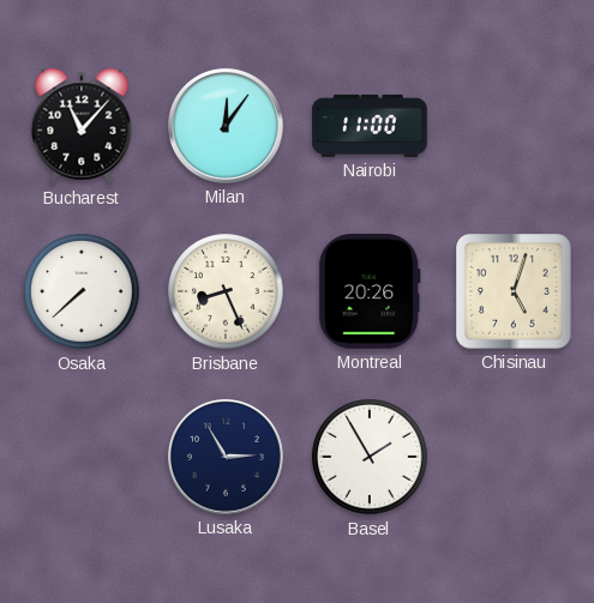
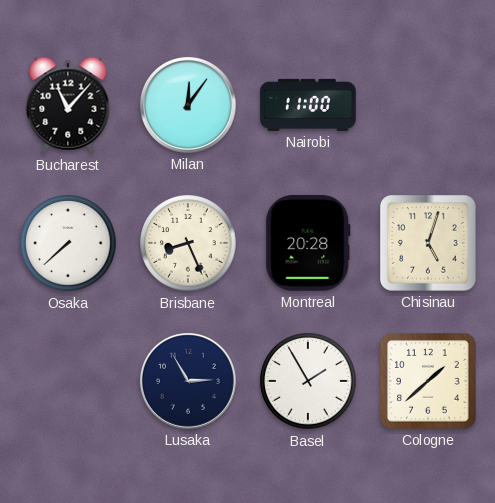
Montreal: 20:26 -> 20:28
Cologne: none -> 1:38
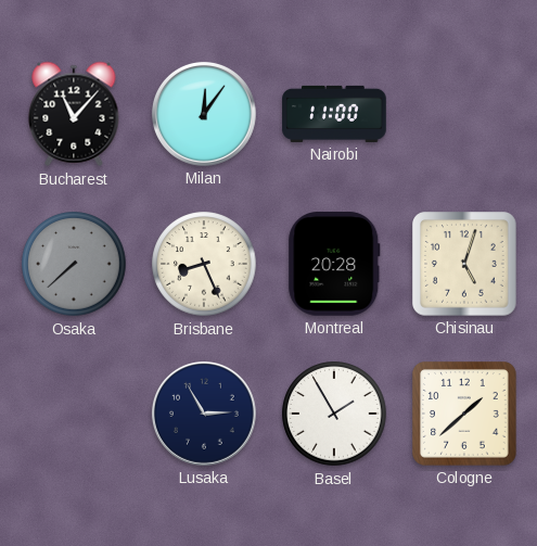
Osaka dial: white -> grey
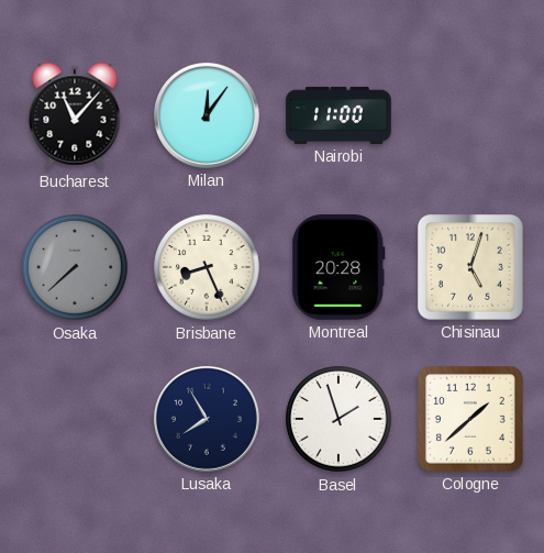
Lusaka: 2:55 -> 7:55
Basel: 1:55 -> 1:57
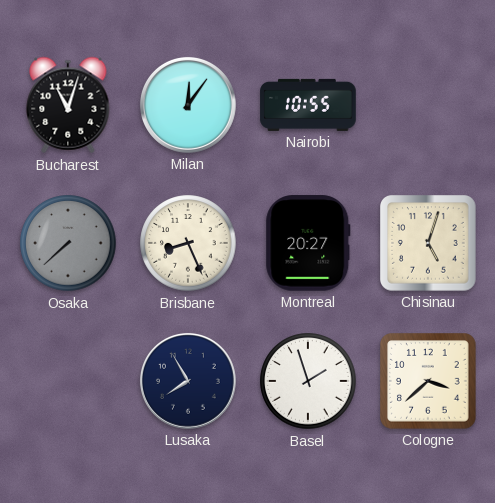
Bucharest: 11:07 -> 11:03
Nairobi: 11:00 -> 10:55
Montreal: 20:28 -> 20:27
Cologne: 1:38 -> 3:38
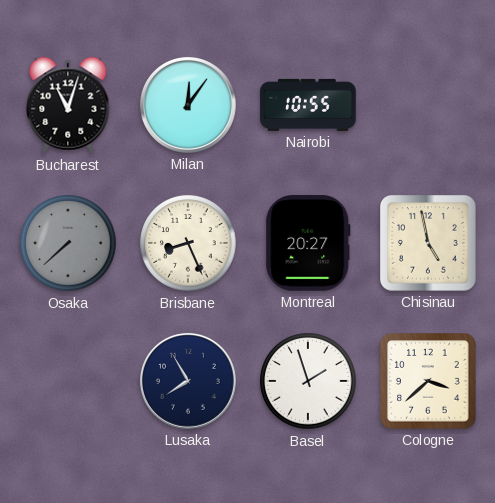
Chisinau: 5:03 -> 4:58
